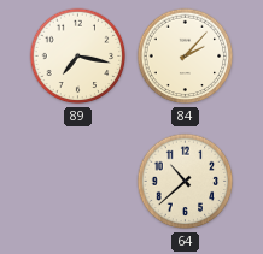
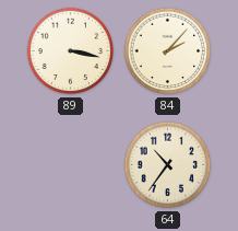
89: 7:17 -> 3:17
64: 10:38 -> 10:36
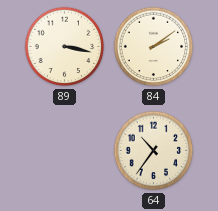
84: 2:07 -> 2:09
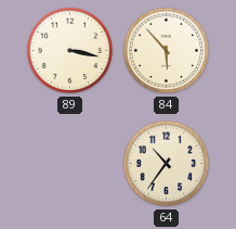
84: 2:09 -> 5:53
